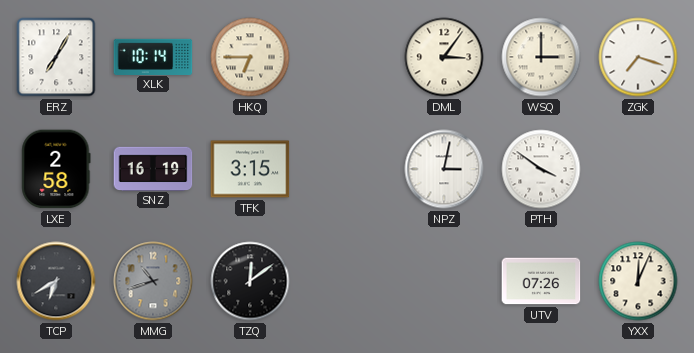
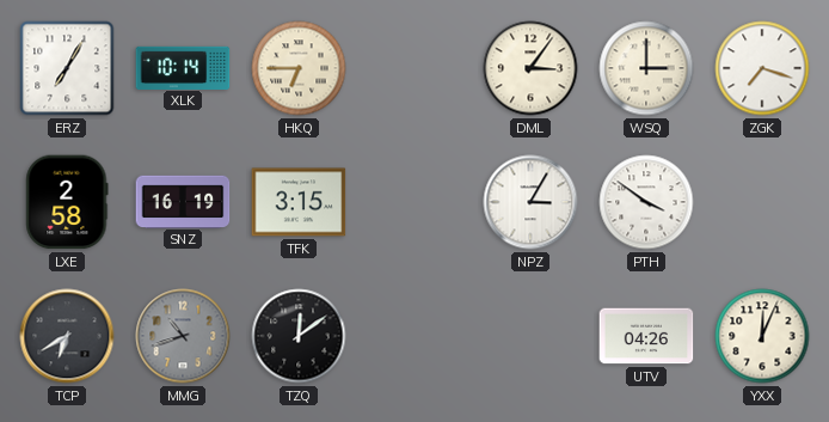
NPZ: 3:02 -> 3:05
UTV: 07:26 -> 04:26
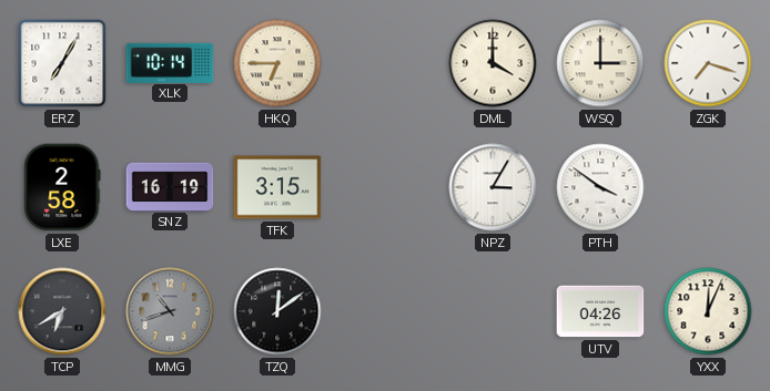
DML: 3:06 -> 4:00
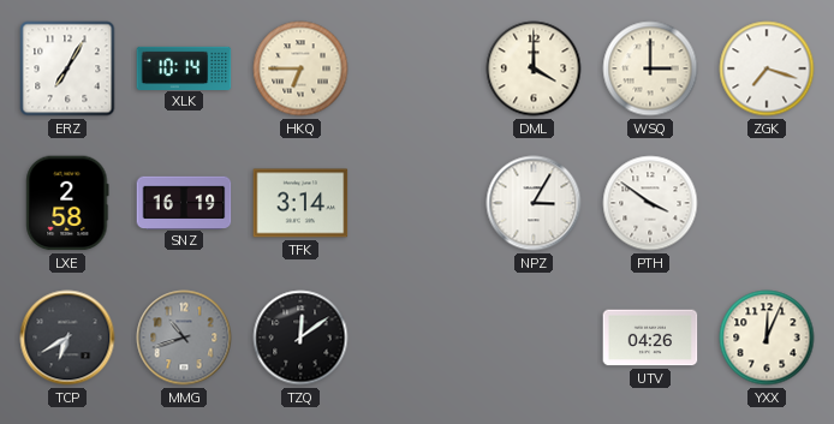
TFK: 3:15 -> 3:14
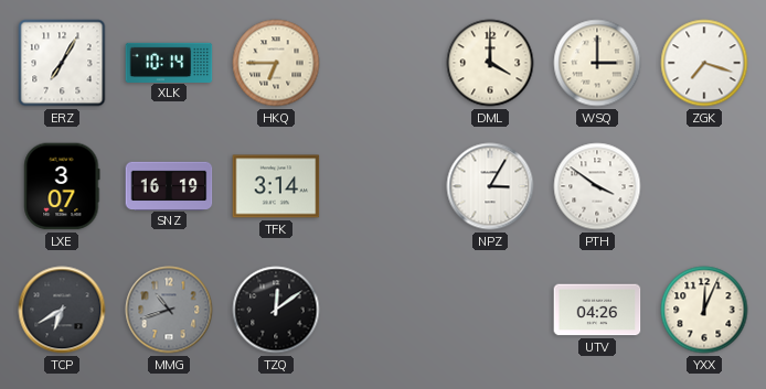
LXE: 2:58 -> 3:07
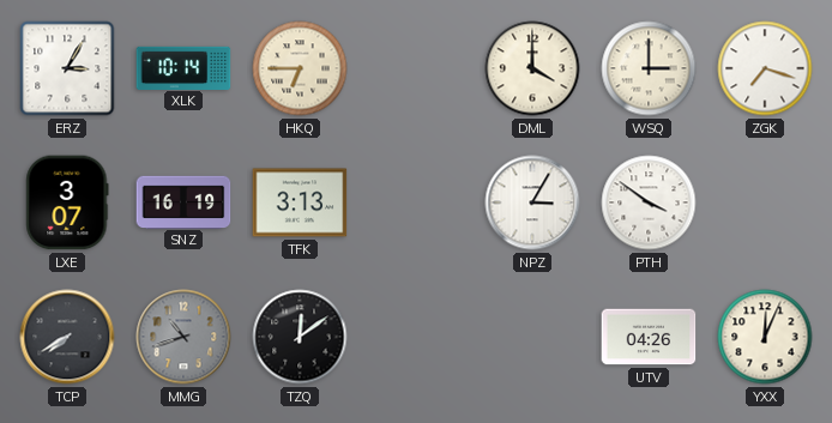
ERZ: 7:05 -> 3:05
TFK: 3:14 -> 3:13
TCP: 6:40 -> 7:40
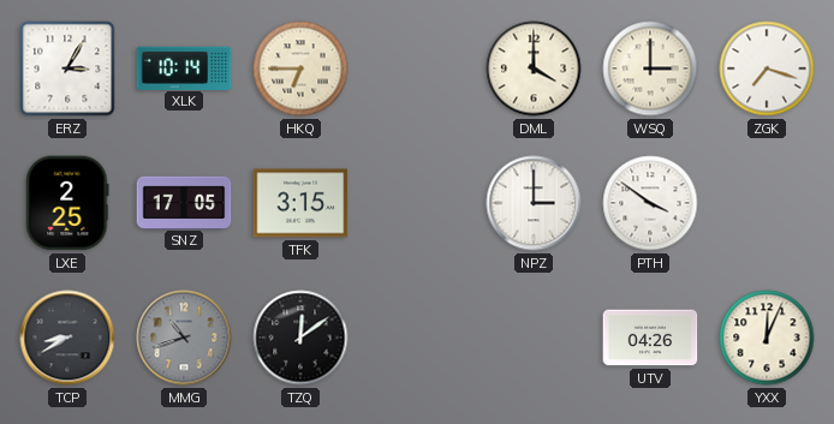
LXE: 3:07 -> 2:25
SNZ: 16:19 -> 17:05
TFK: 3:13 -> 3:15
NPZ: 3:05 -> 3:00
TCP: 7:40 -> 8:40
